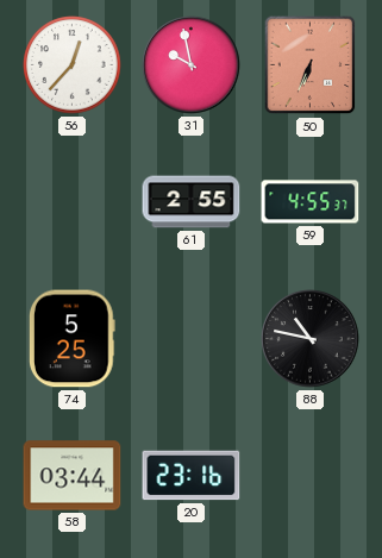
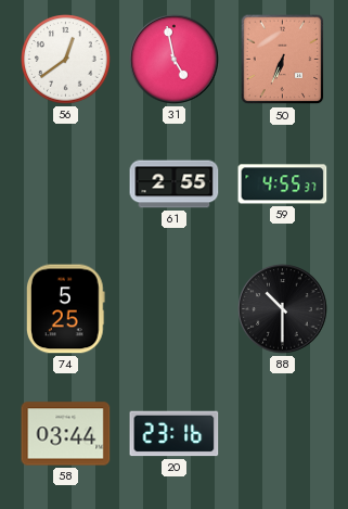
56: 12:37 -> 12:39
31: 9:58 -> 4:58
88: 10:47 -> 10:30
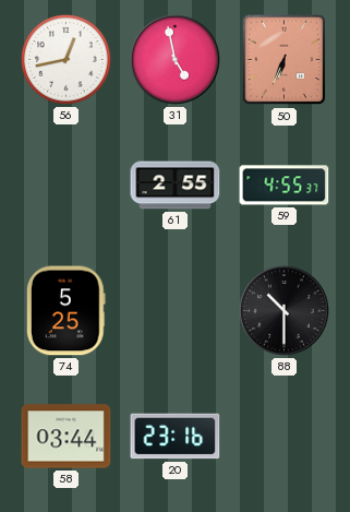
56: 12:39 -> 12:43
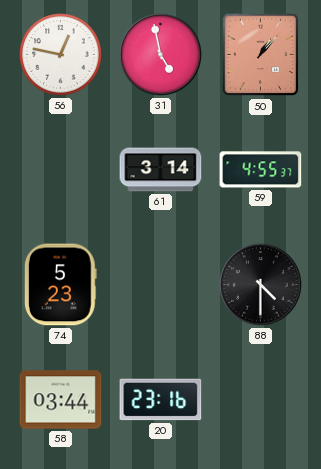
56: 12:43 -> 12:47
50: 6:34 -> 1:07
61: 2:55 -> 3:14
74: 5:25 -> 5:23
88: 10:30 -> 4:30
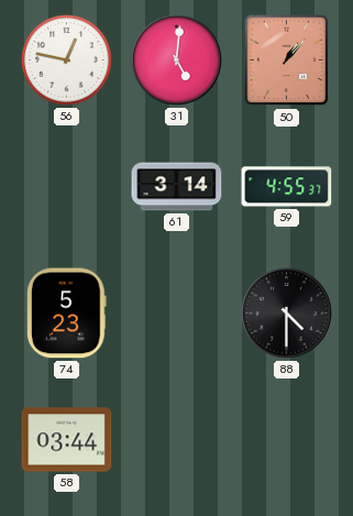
31: 4:58 -> 5:01
20: 23:16 -> none
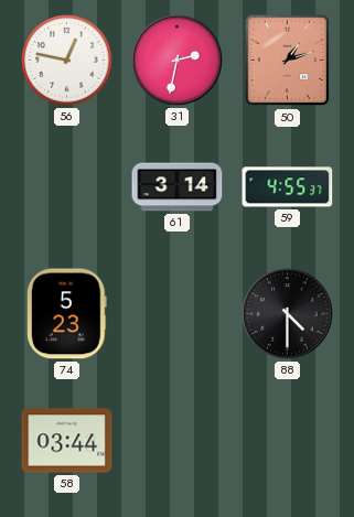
31: 5:01 -> 2:32
50: 1:07 -> 1:12
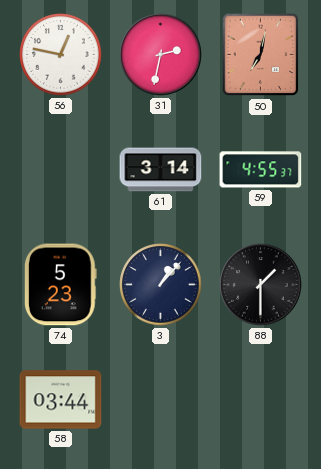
50: 1:12 -> 7:02
3: none -> 1:07
88: 4:30 -> 1:30
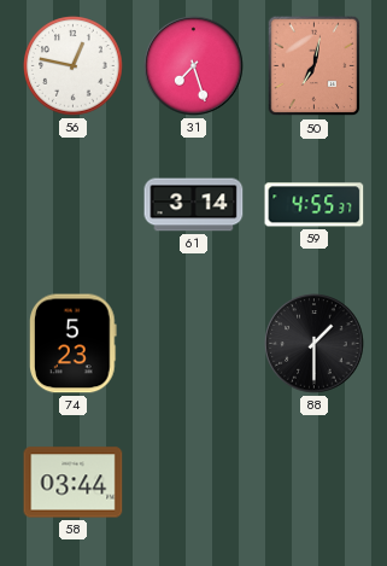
31: 2:32 -> 7:27
3: 1:07 -> none
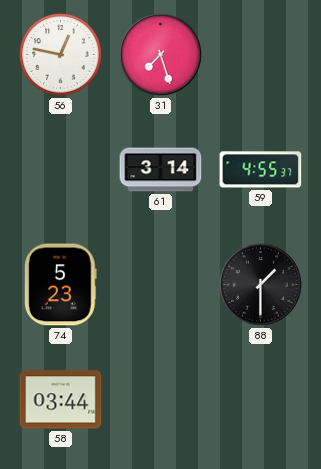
50: 7:02 -> none
